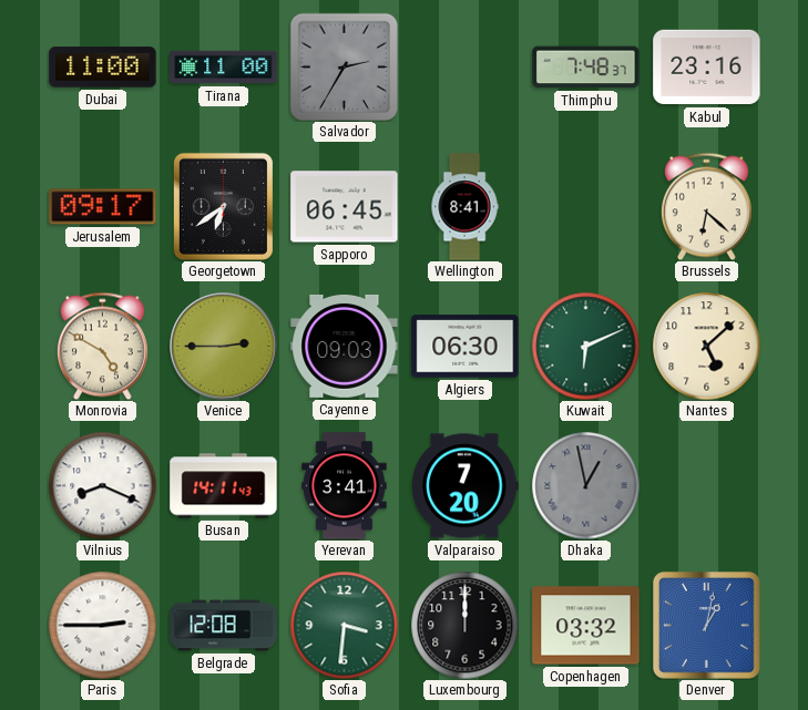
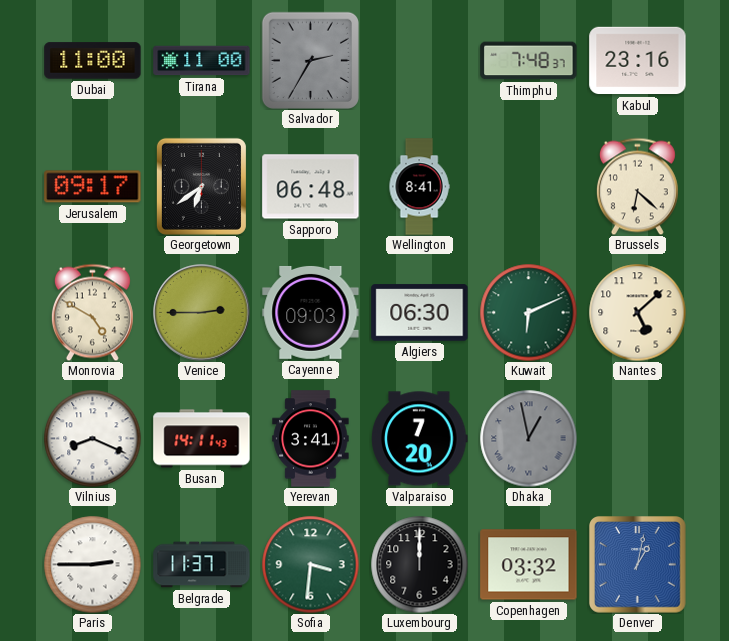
Sapporo: 06:45 -> 06:48
Belgrade: 12:08 -> 11:37
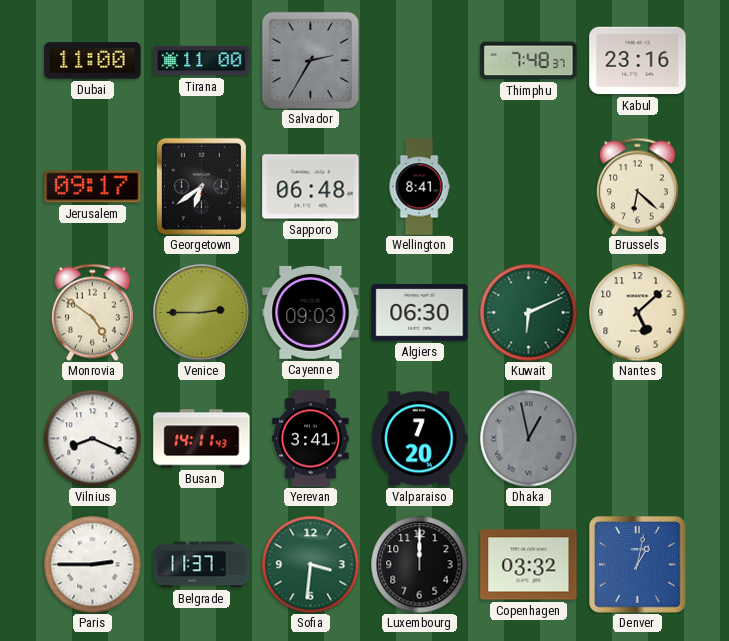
Monrovia: 4:50 -> 4:51
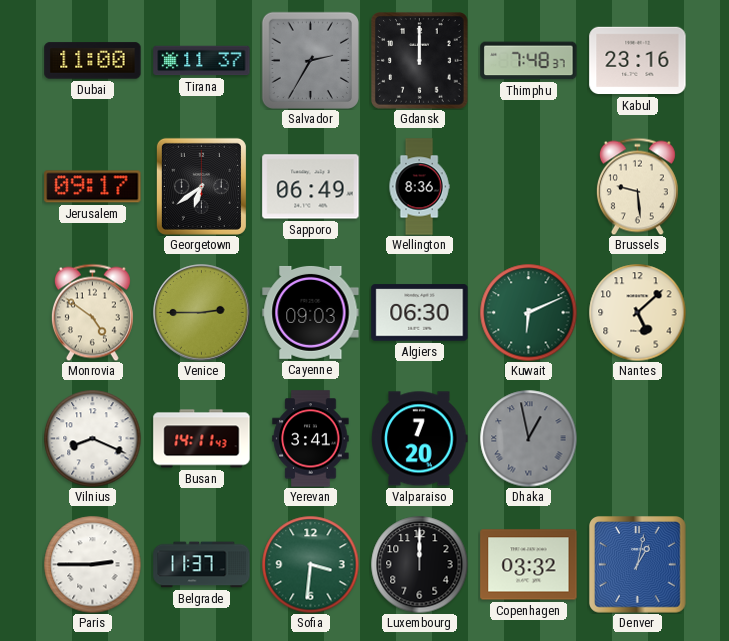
Tirana: 11:00 -> 11:37
Gdansk: none -> 12:00
Sapporo: 06:48 -> 06:49
Wellington: 8:41 -> 8:36
Brussels: 6:22 -> 9:29
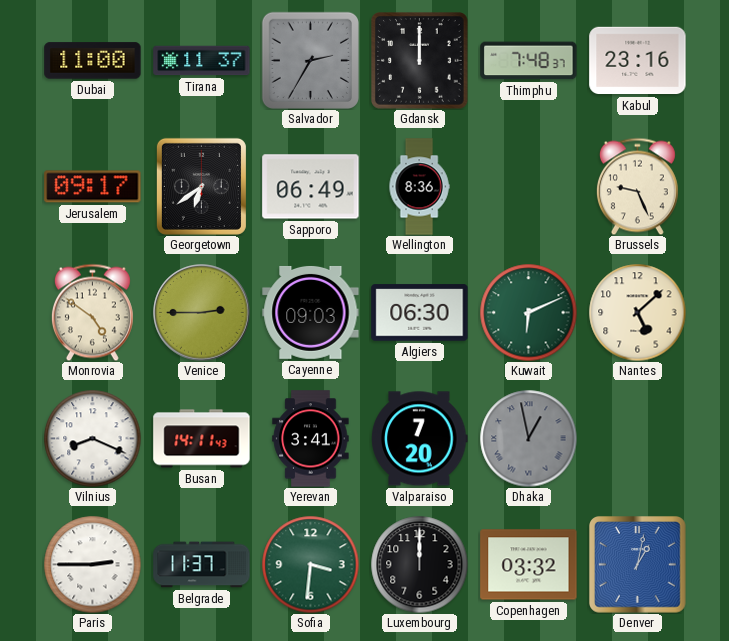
Brussels: 9:29 -> 9:26
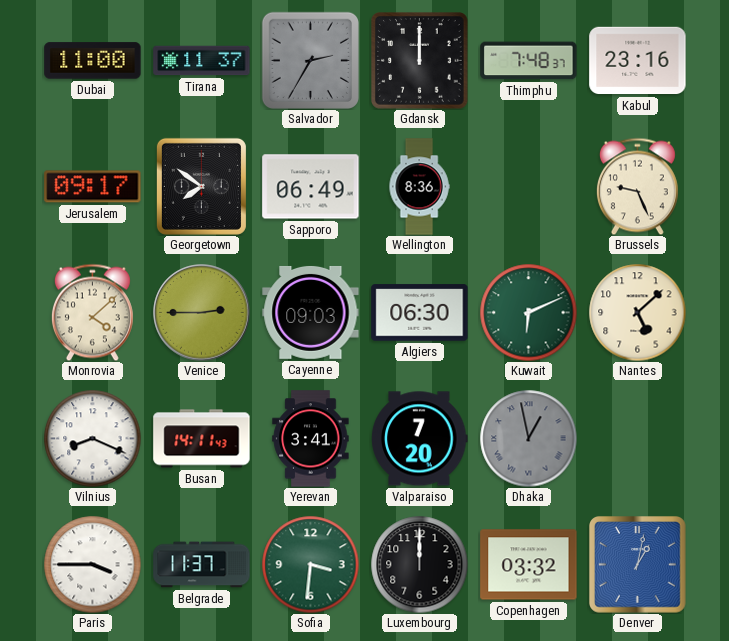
Georgetown: 6:39 -> 7:51
Monrovia: 4:51 -> 4:08
Paris: 2:45 -> 3:45
